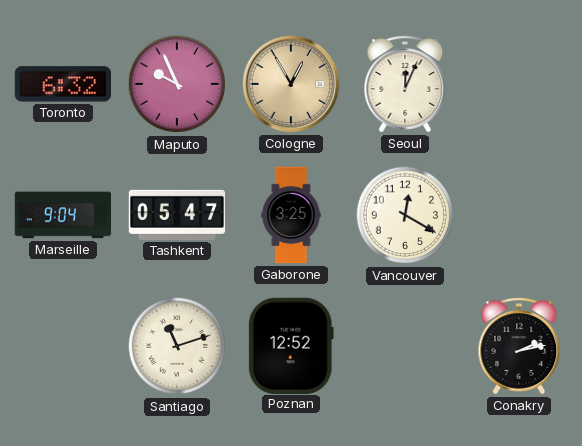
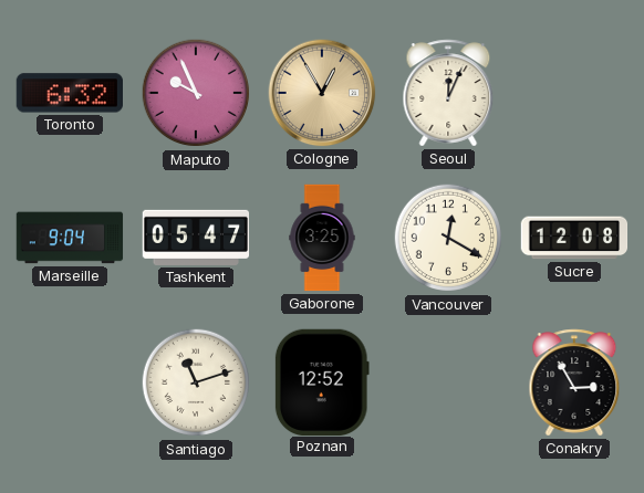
Sucre: none -> 12:08
Conakry: 2:13 -> 2:55
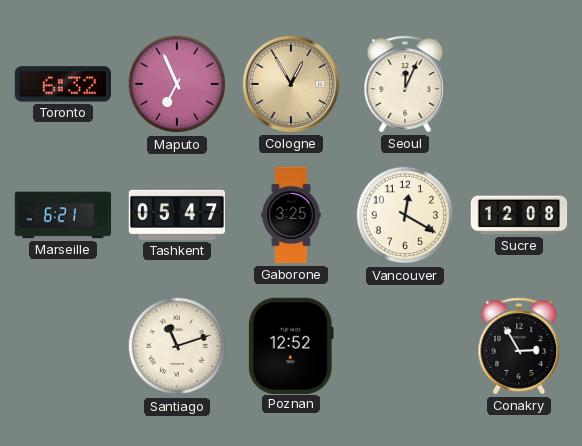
Maputo: 9:56 -> 6:56
Marseille: 9:04 -> 6:21
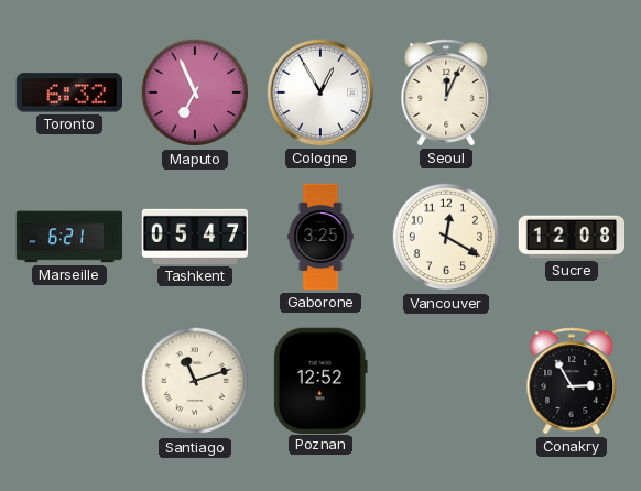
Cologne dial: champagne -> white
